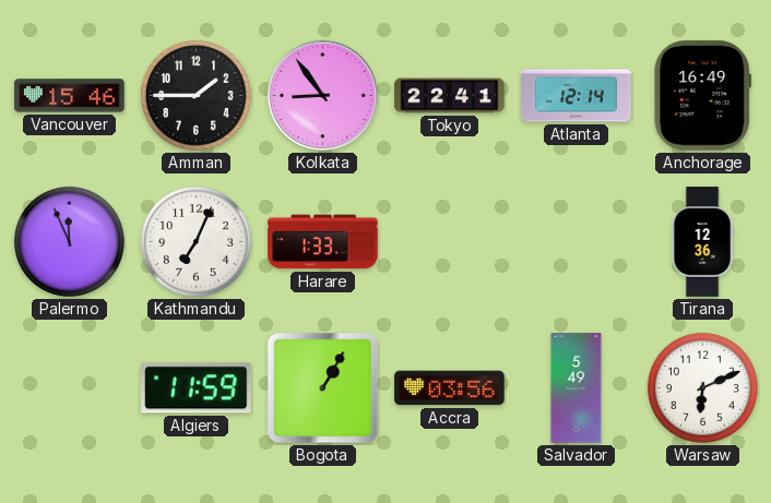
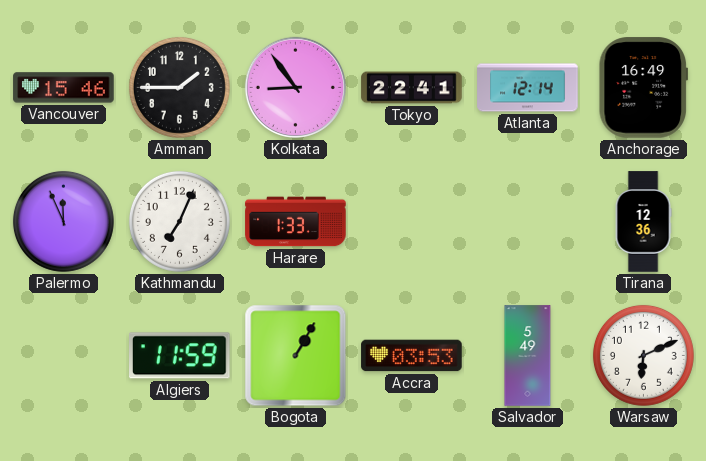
Accra: 03:56 -> 03:53
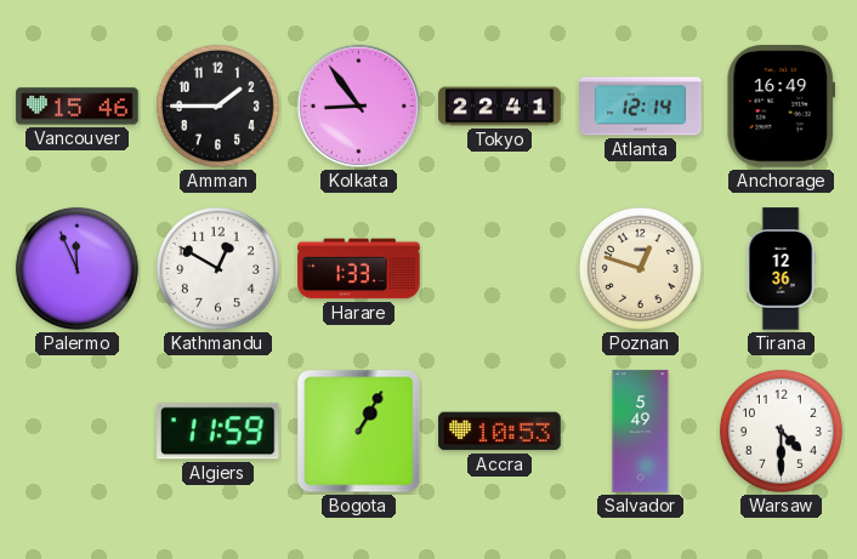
Kathmandu: 7:04 -> 12:50
Poznan: none -> 12:48
Accra: 03:53 -> 10:53
Warsaw: 6:11 -> 4:30
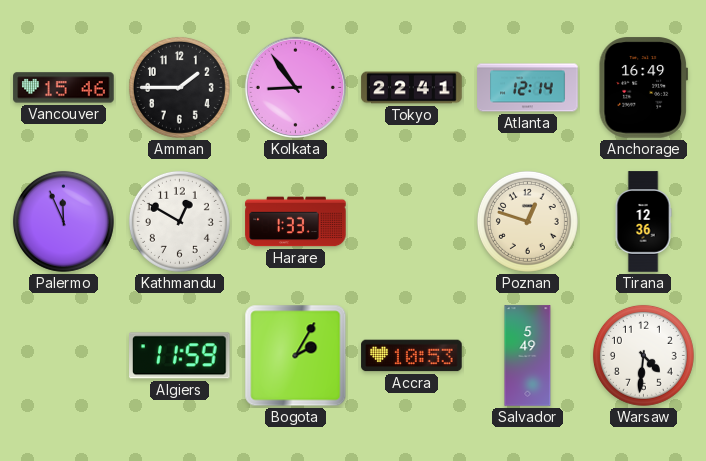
Bogota: 1:05 -> 2:05
Warsaw: 4:30 -> 4:31
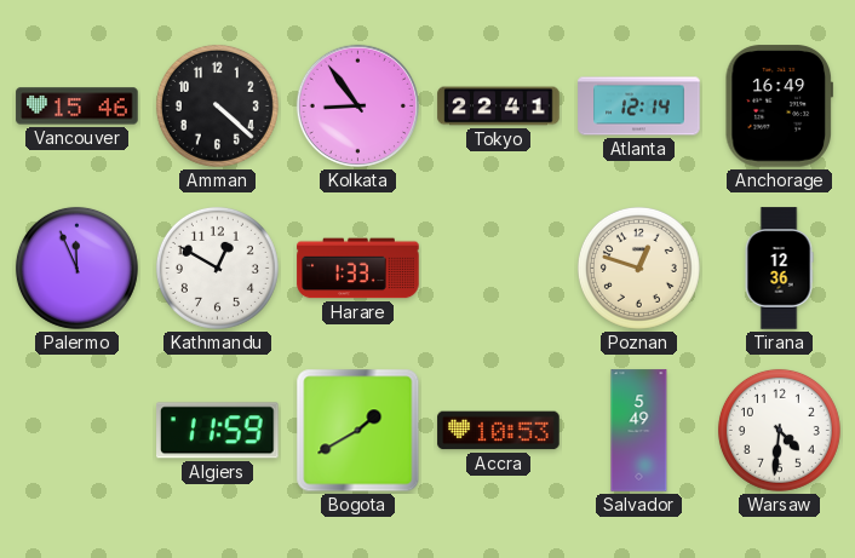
Amman: 1:45 -> 4:22
Bogota: 2:05 -> 1:40
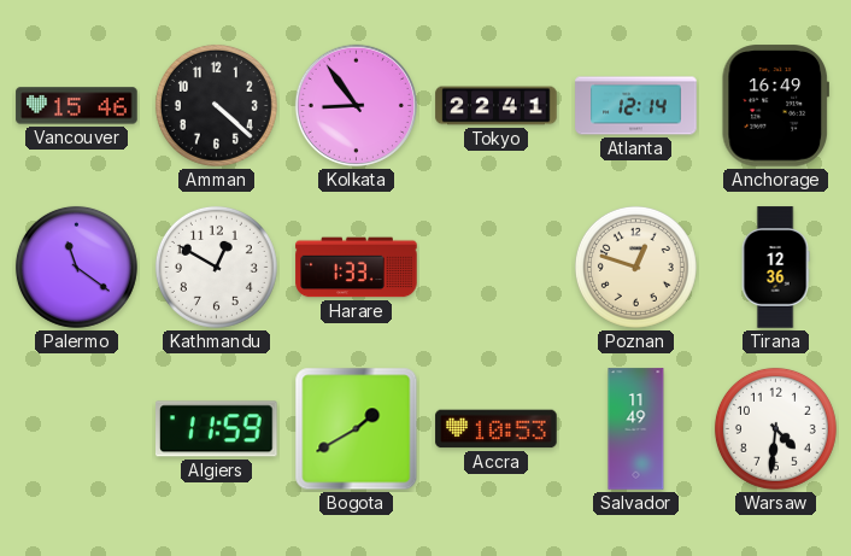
Palermo: 11:56 -> 11:21
Salvador: 5:49 -> 11:49
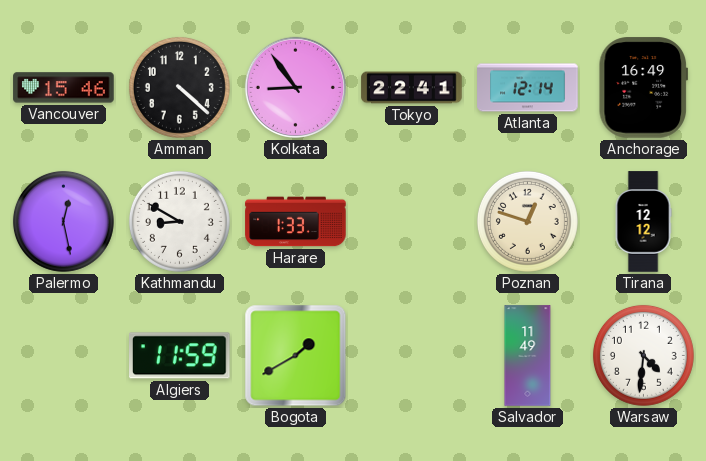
Palermo: 11:21 -> 12:28
Kathmandu: 12:50 -> 8:50
Tirana: 12:36 -> 12:12
Accra: 10:53 -> none
